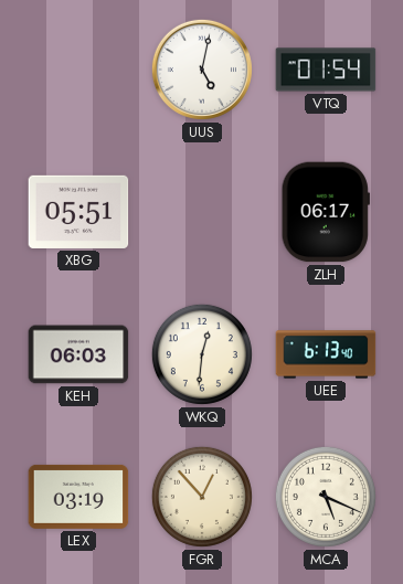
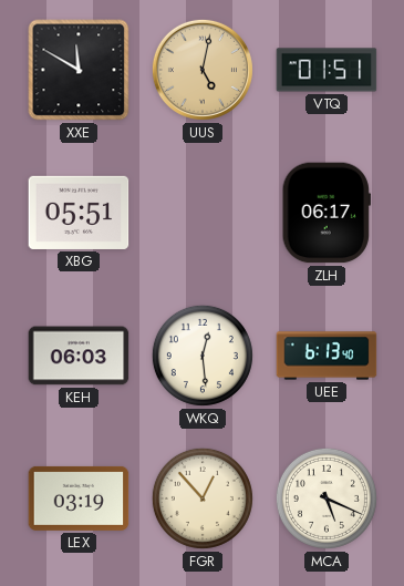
XXE: none -> 11:50
UUS dial: white -> champagne
VTQ: 01:54 -> 01:51
WKQ: 12:31 -> 12:29
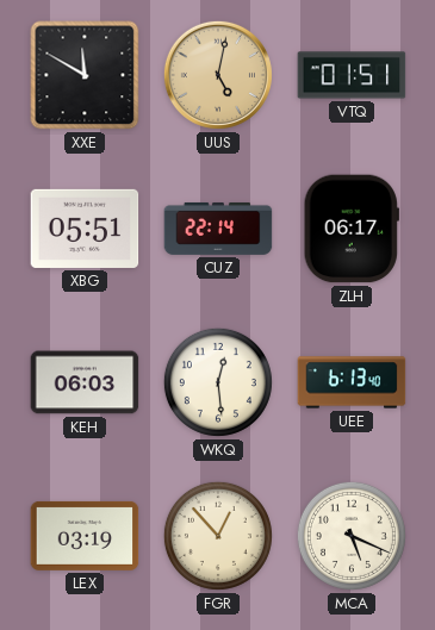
CUZ: none -> 22:14
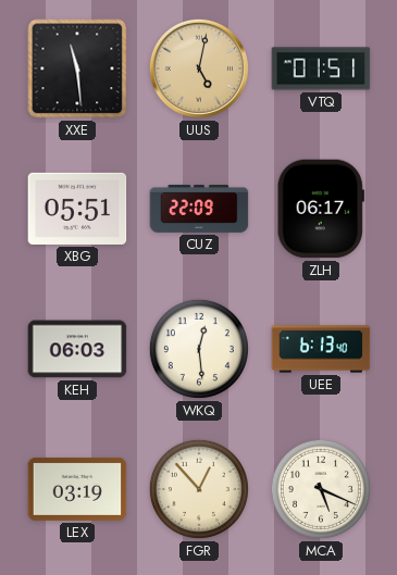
XXE: 11:50 -> 11:29
CUZ: 22:14 -> 22:09
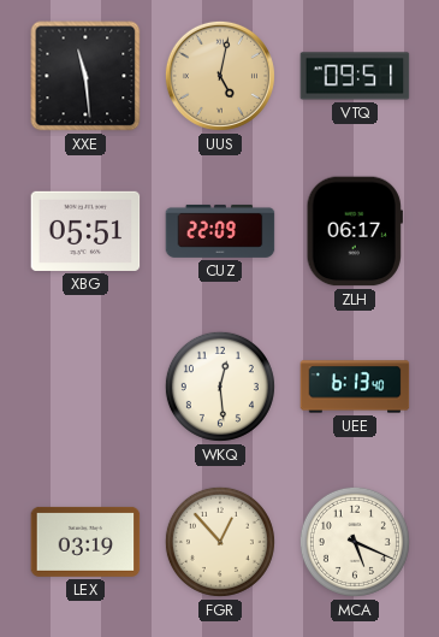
VTQ: 01:51 -> 09:51
KEH: 06:03 -> none
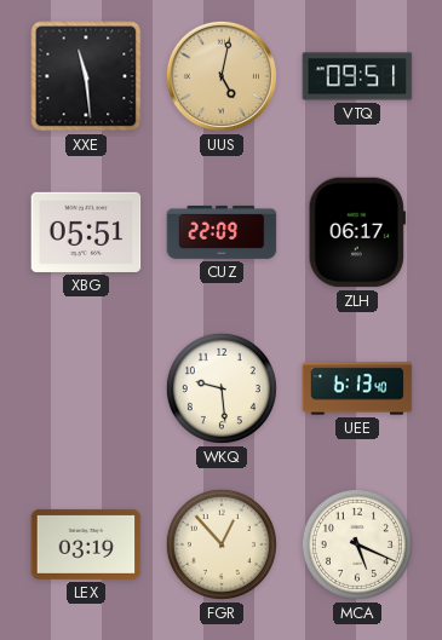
WKQ: 12:29 -> 9:29
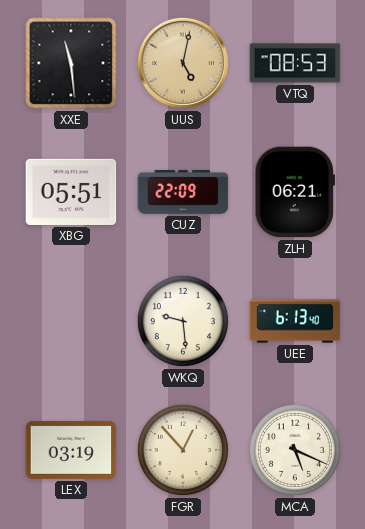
VTQ: 09:51 -> 08:53
ZLH: 06:17 -> 06:21
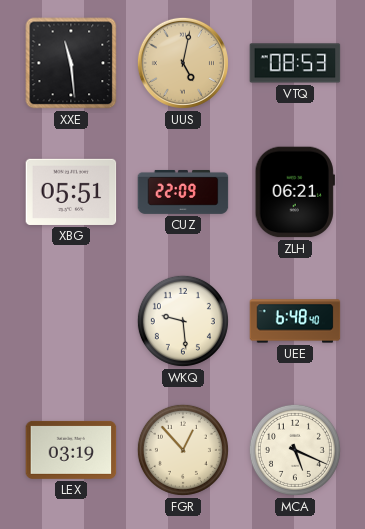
UEE: 6:13 -> 6:48
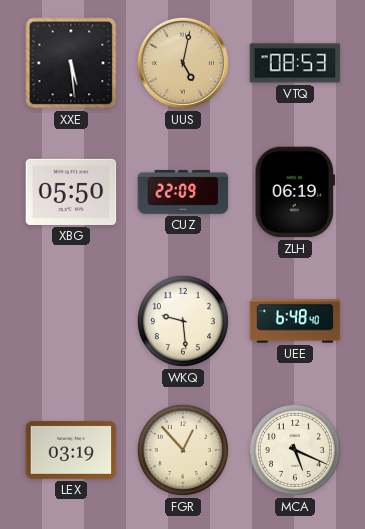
XXE: 11:29 -> 5:29
XBG: 05:51 -> 05:50
ZLH: 06:21 -> 06:19
